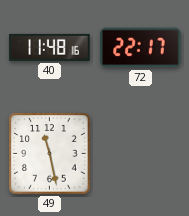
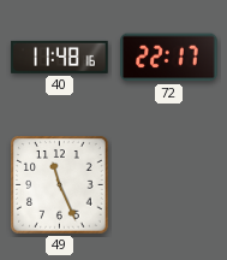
49: 11:28 -> 11:26
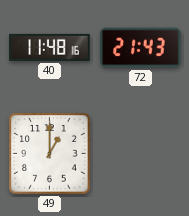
72: 22:17 -> 21:43
49: 11:26 -> 1:00
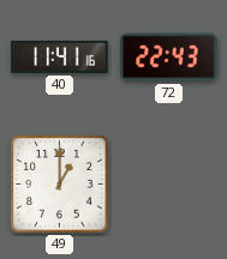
40: 11:48 -> 11:41
72: 21:43 -> 22:43
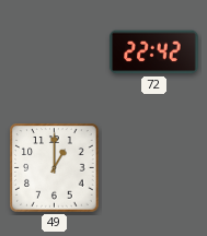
40: 11:41 -> none
72: 22:43 -> 22:42
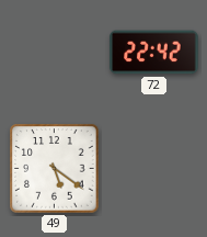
49: 1:00 -> 5:21
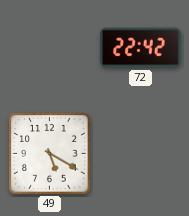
49: 5:21 -> 5:20
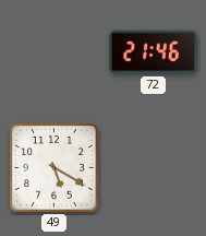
72: 22:42 -> 21:46
